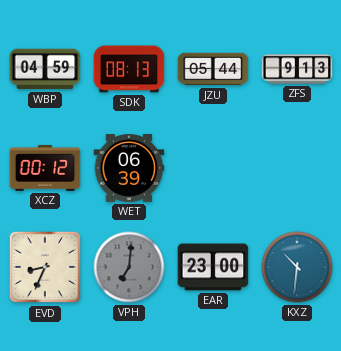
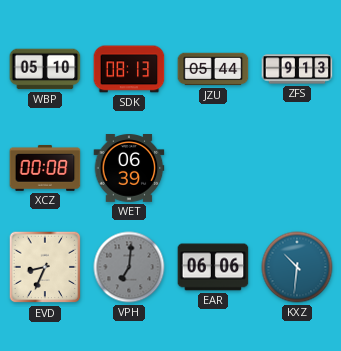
WBP: 04:59 -> 05:10
XCZ: 00:12 -> 00:08
EAR: 23:00 -> 06:06
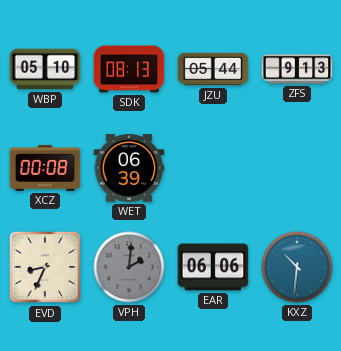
VPH: 7:01 -> 2:01
